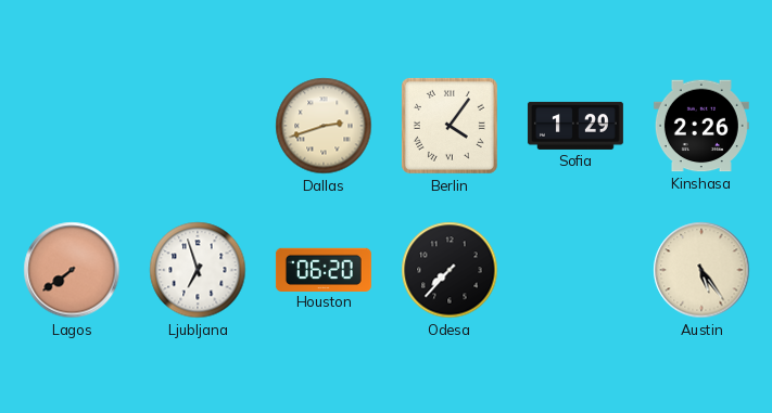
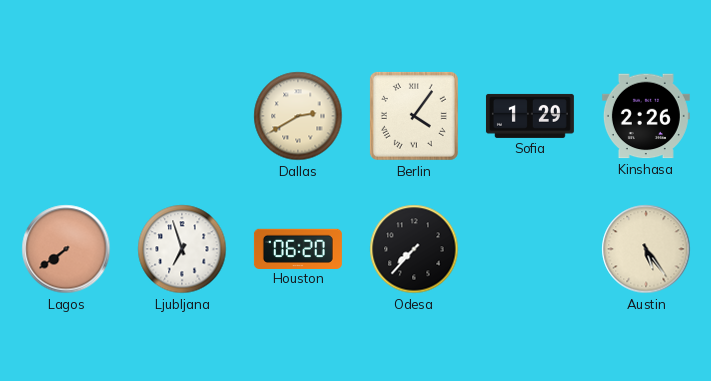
Dallas: 2:42 -> 2:40
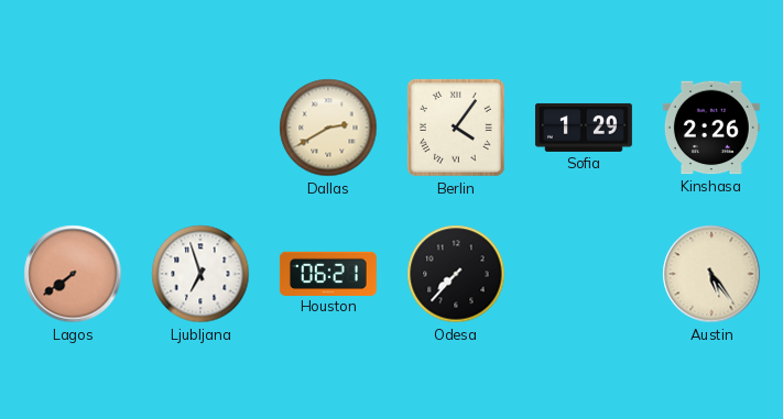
Houston: 06:20 -> 06:21
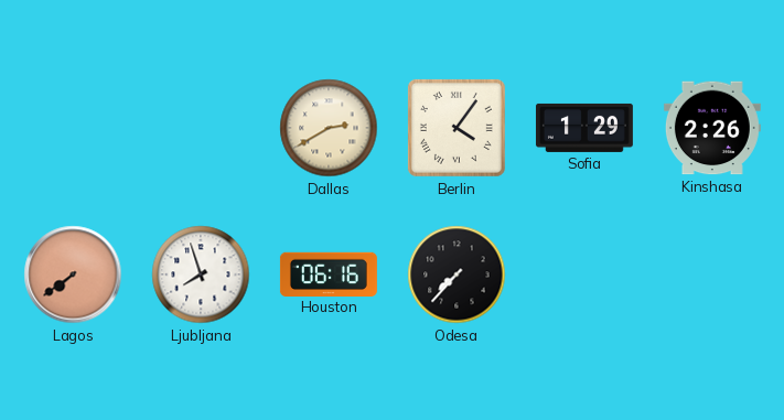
Ljubljana: 6:57 -> 7:57
Houston: 06:21 -> 06:16
Austin: 5:24 -> none
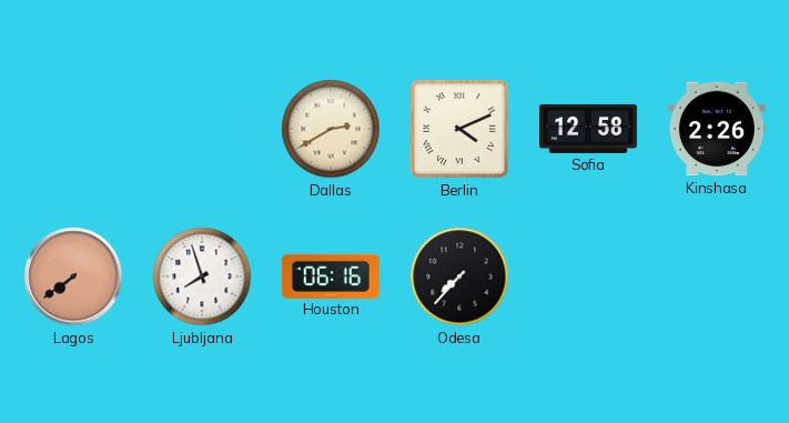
Berlin: 4:06 -> 4:11
Sofia: 1:29 -> 12:58
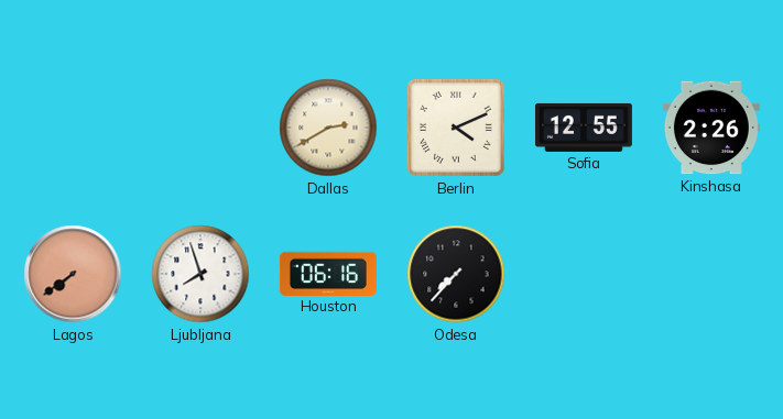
Sofia: 12:58 -> 12:55
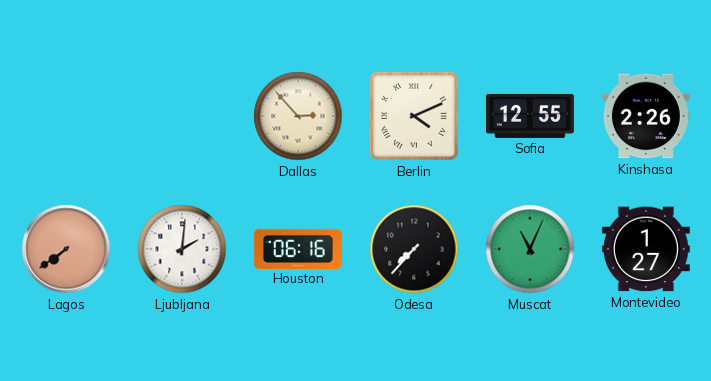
Dallas: 2:40 -> 2:53
Ljubljana: 7:57 -> 2:01
Muscat: none -> 11:04
Montevideo: none -> 1:27
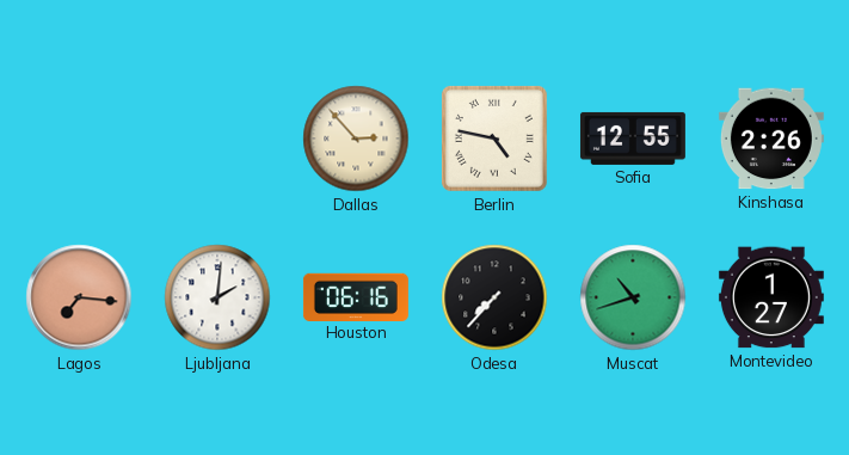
Berlin: 4:11 -> 4:47
Lagos: 7:39 -> 7:16
Muscat: 11:04 -> 10:42
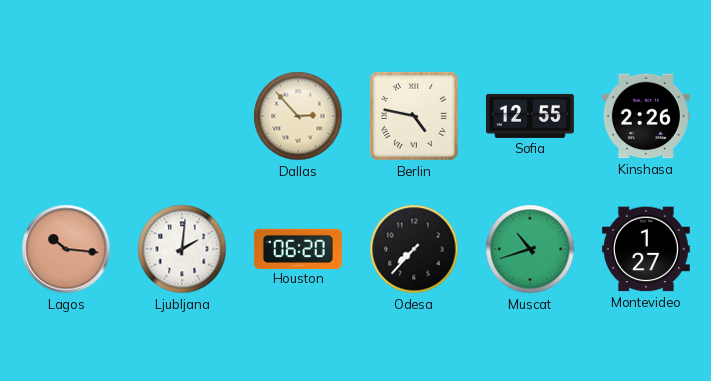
Lagos: 7:16 -> 10:16
Houston: 06:16 -> 06:20
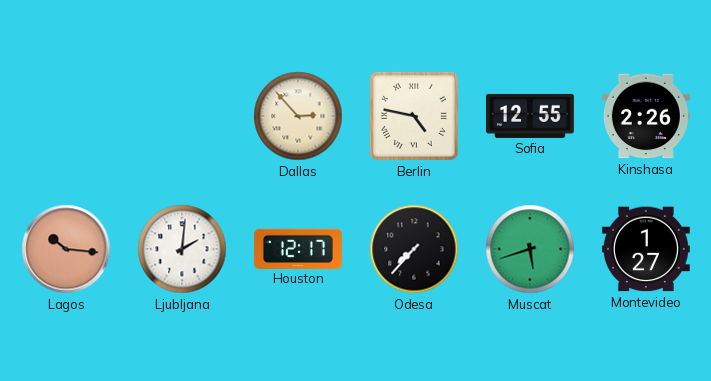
Houston: 06:20 -> 12:17
Muscat: 10:42 -> 5:42
